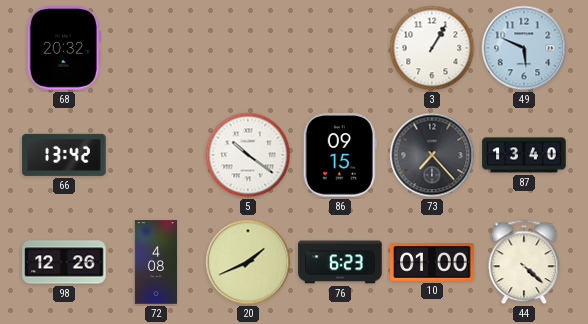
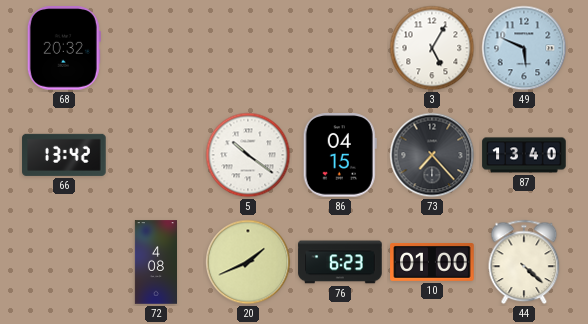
3: 1:05 -> 5:05
86: 09:15 -> 04:15
98: 12:26 -> none
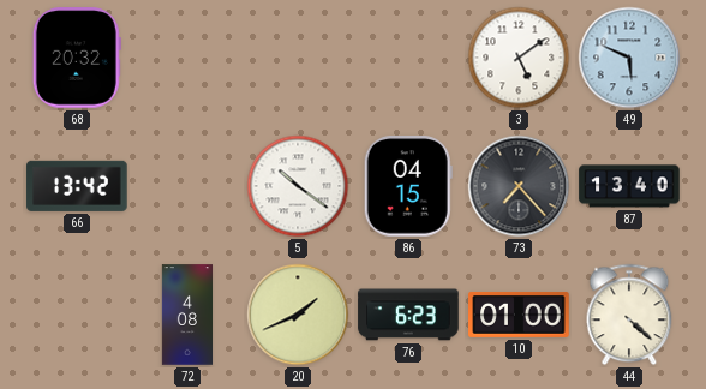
3: 5:05 -> 5:09
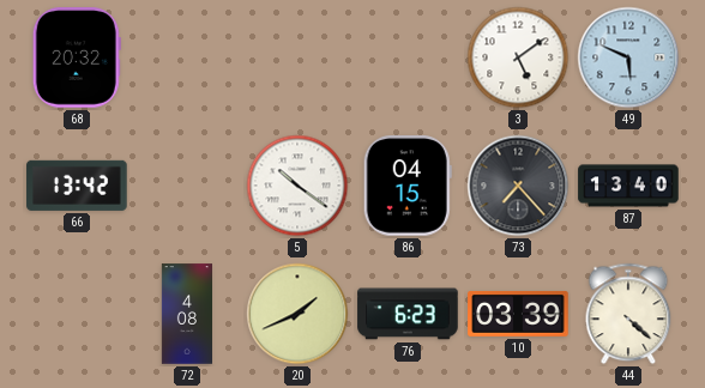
10: 01:00 -> 03:39
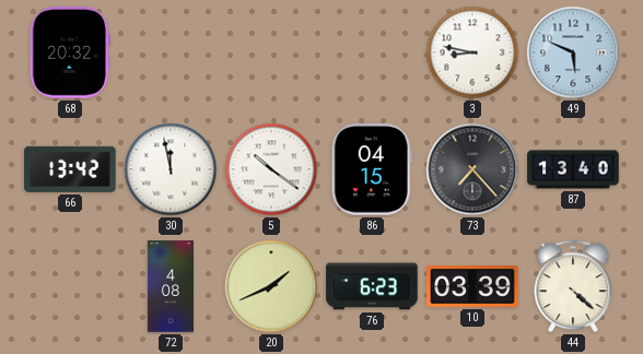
3: 5:09 -> 8:47
30: none -> 11:58
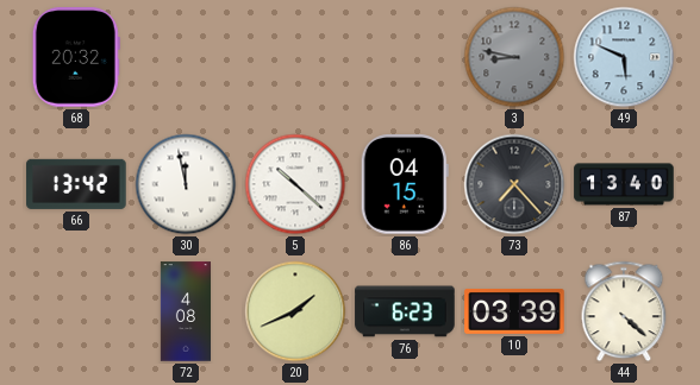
3 dial: white -> grey
5: 10:21 -> 10:22
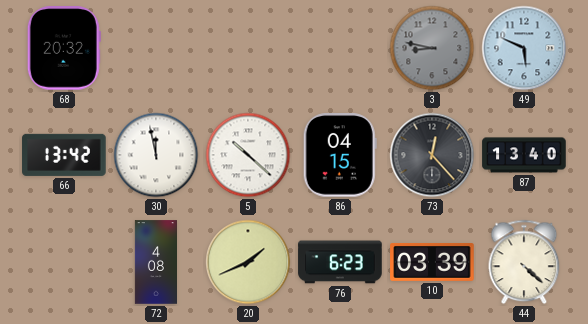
73: 7:23 -> 12:23
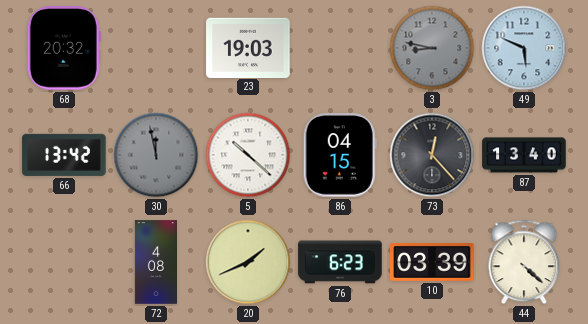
23: none -> 19:03
30 dial: white -> grey
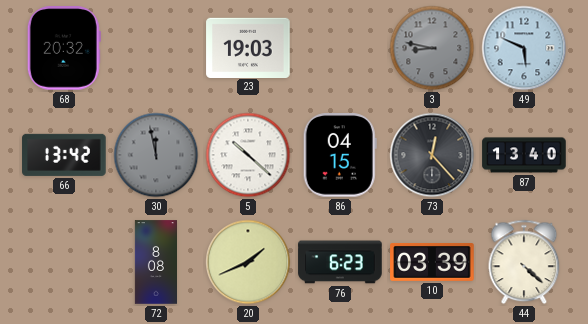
72: 4:08 -> 8:08
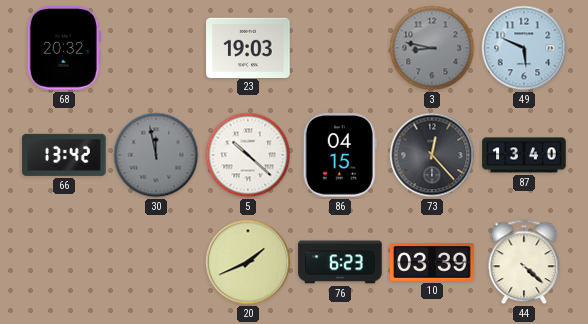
72: 8:08 -> none
